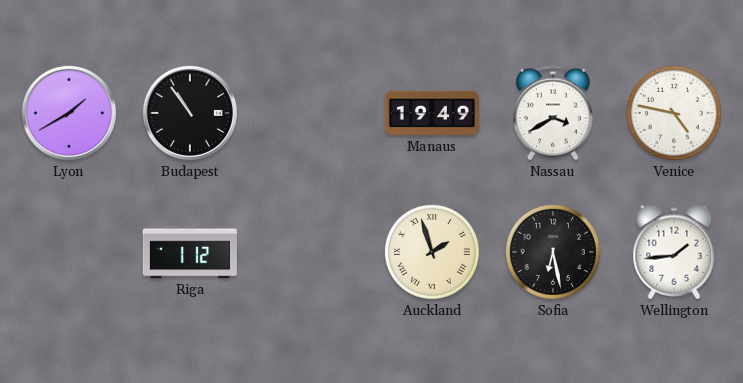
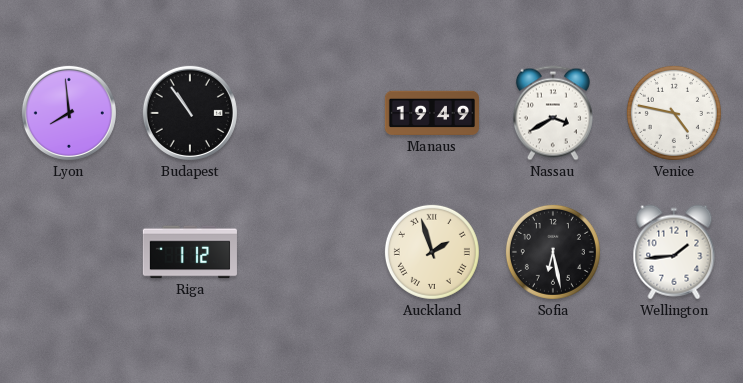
Lyon: 1:40 -> 7:59
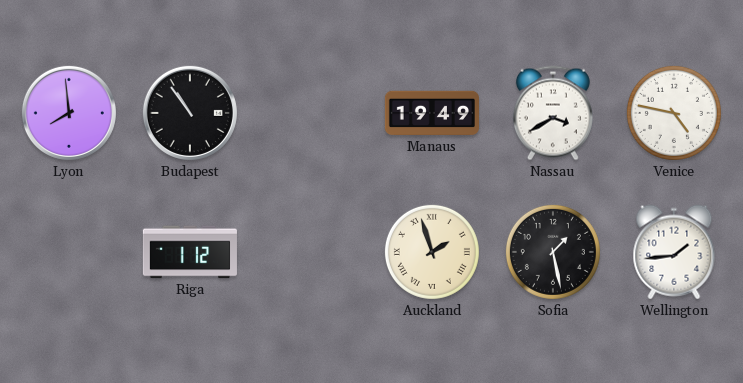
Sofia: 6:28 -> 1:28
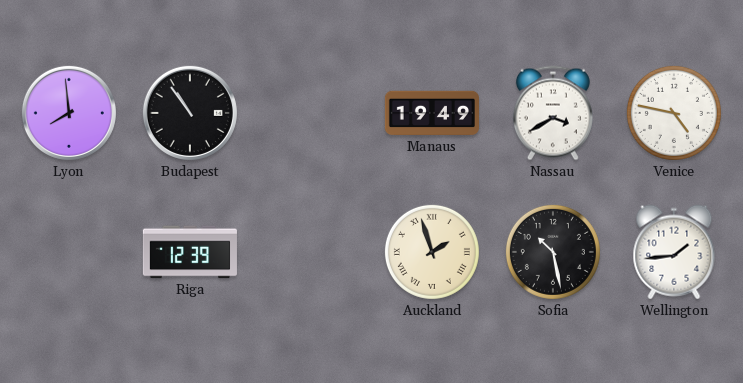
Riga: 1:12 -> 12:39
Sofia: 1:28 -> 10:28
